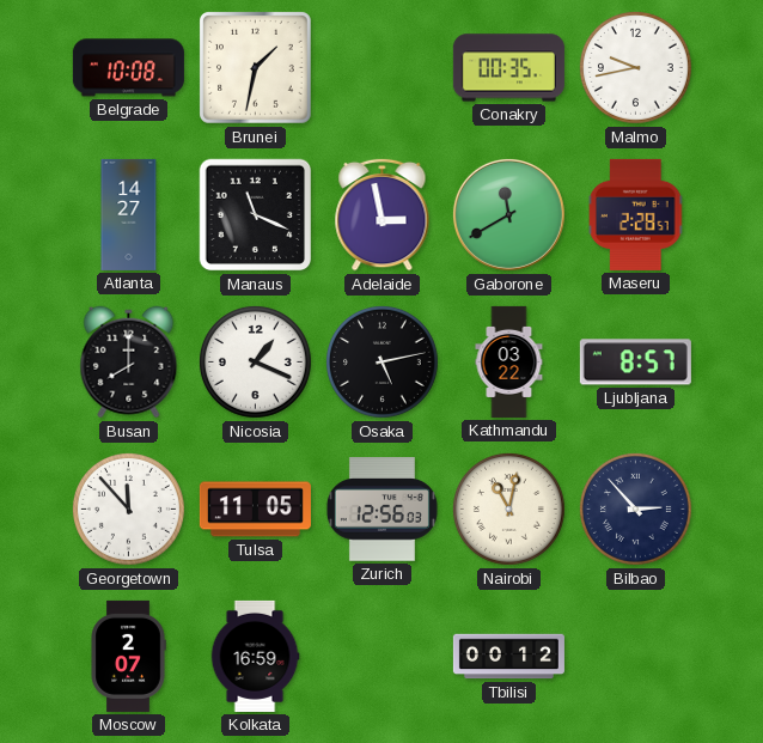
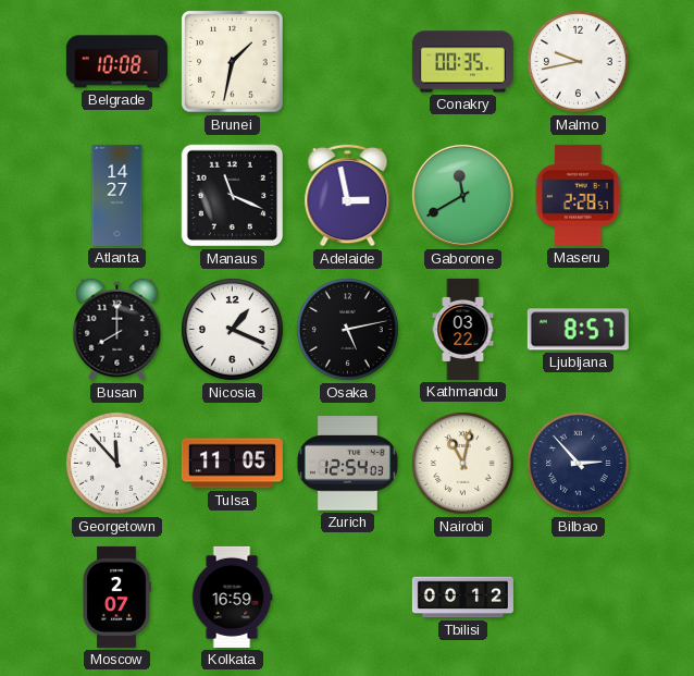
Zurich: 12:56 -> 12:54
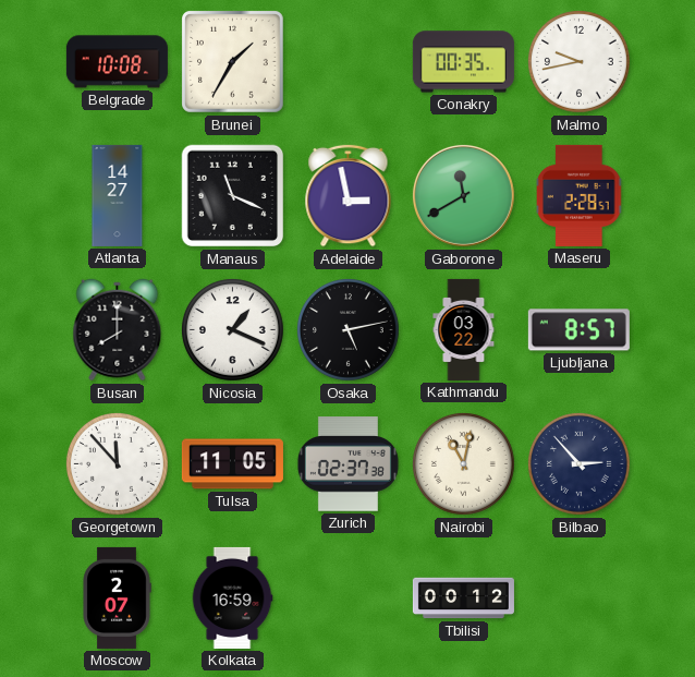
Brunei: 1:32 -> 1:35
Zurich: 12:54 -> 02:37
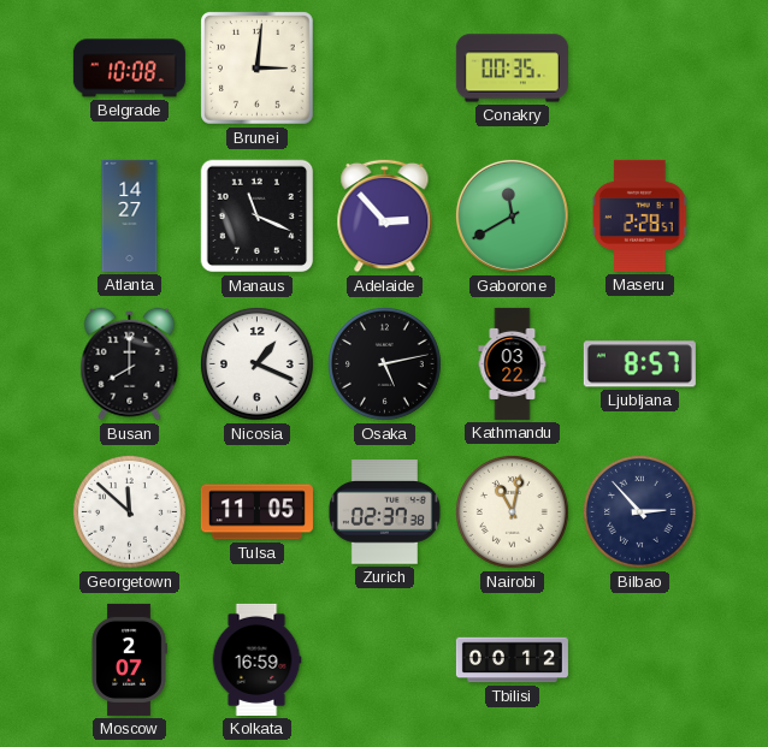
Brunei: 1:35 -> 3:01
Malmo: 9:43 -> none
Adelaide: 2:58 -> 2:53
Georgetown: 11:53 -> 11:52
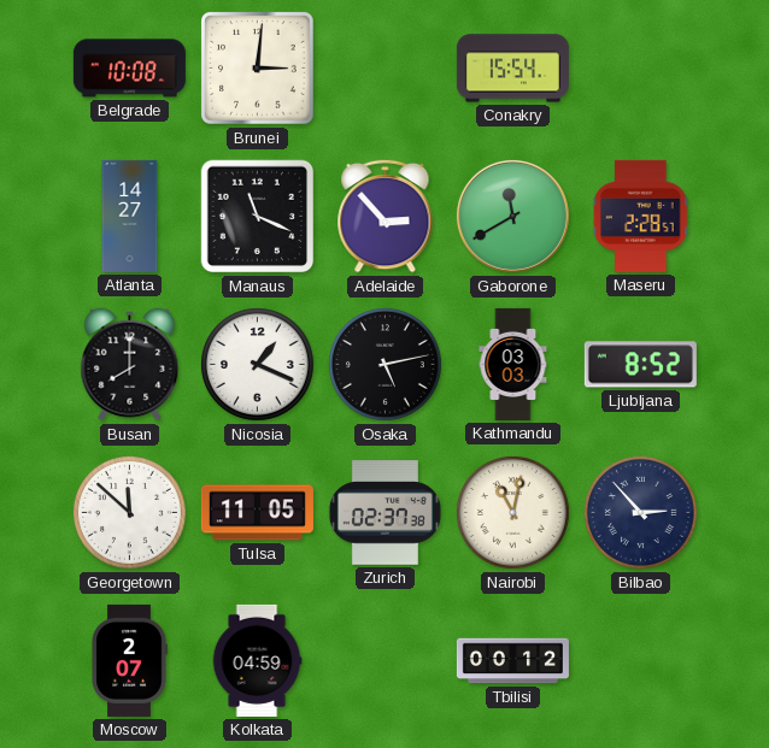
Conakry: 00:35 -> 15:54
Kathmandu: 03:22 -> 03:03
Ljubljana: 8:57 -> 8:52
Kolkata: 16:59 -> 04:59
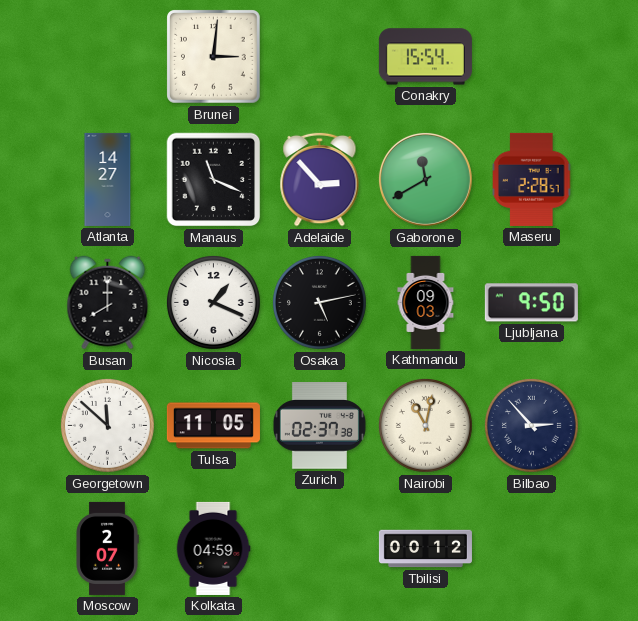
Belgrade: 10:08 -> none
Kathmandu: 03:03 -> 09:03
Ljubljana: 8:52 -> 9:50
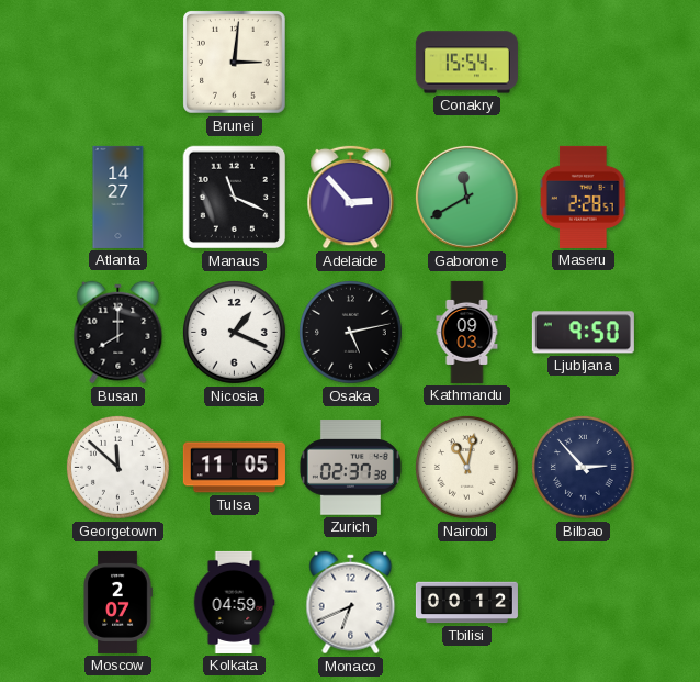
Monaco: none -> 6:41
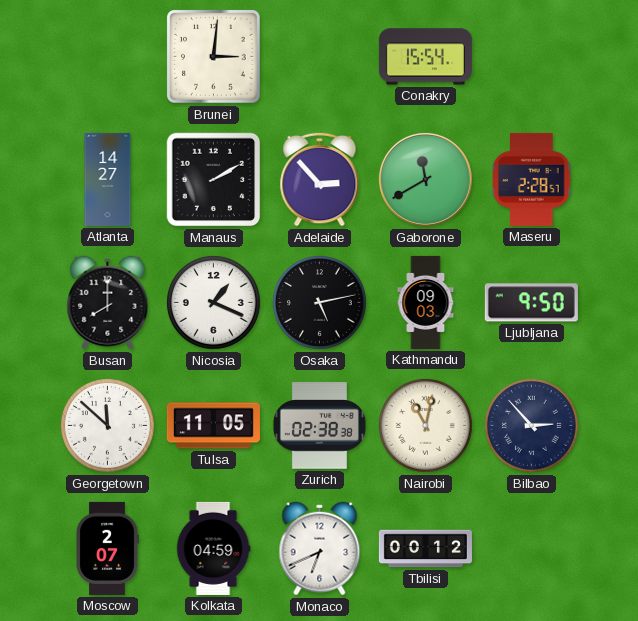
Manaus: 11:19 -> 2:10
Zurich: 02:37 -> 02:38
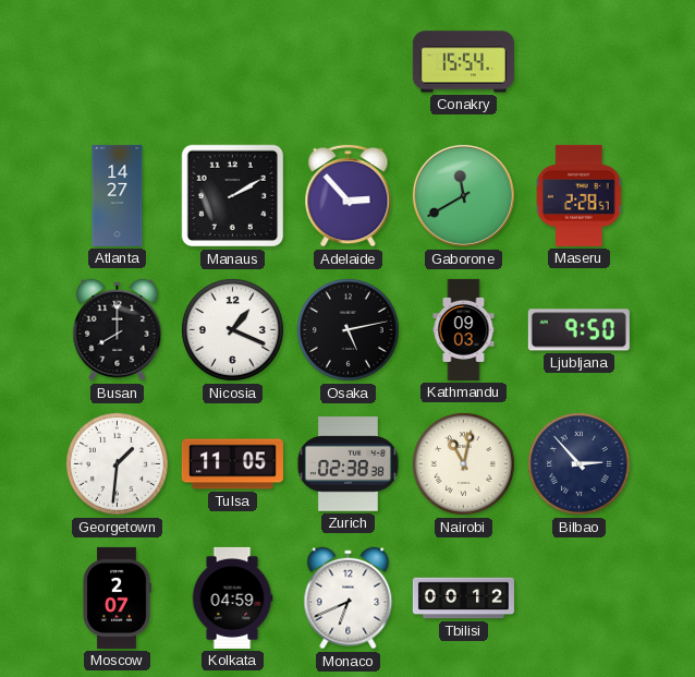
Brunei: 3:01 -> none
Georgetown: 11:52 -> 1:31
